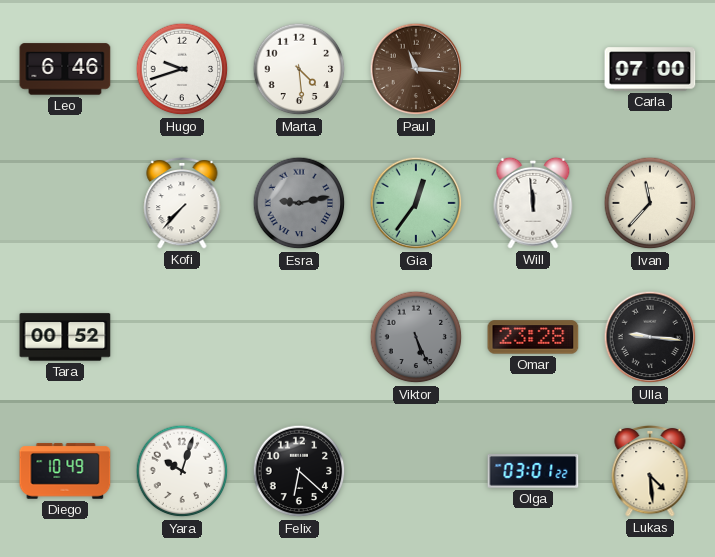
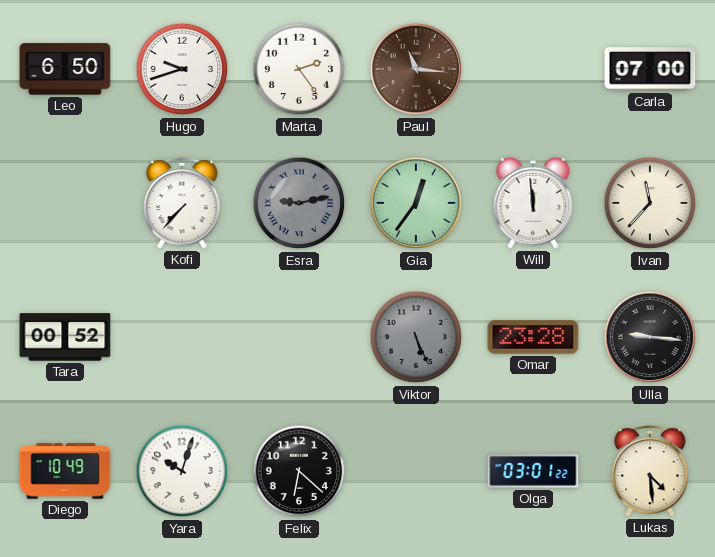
Leo: 6:46 -> 6:50
Marta: 4:29 -> 2:24
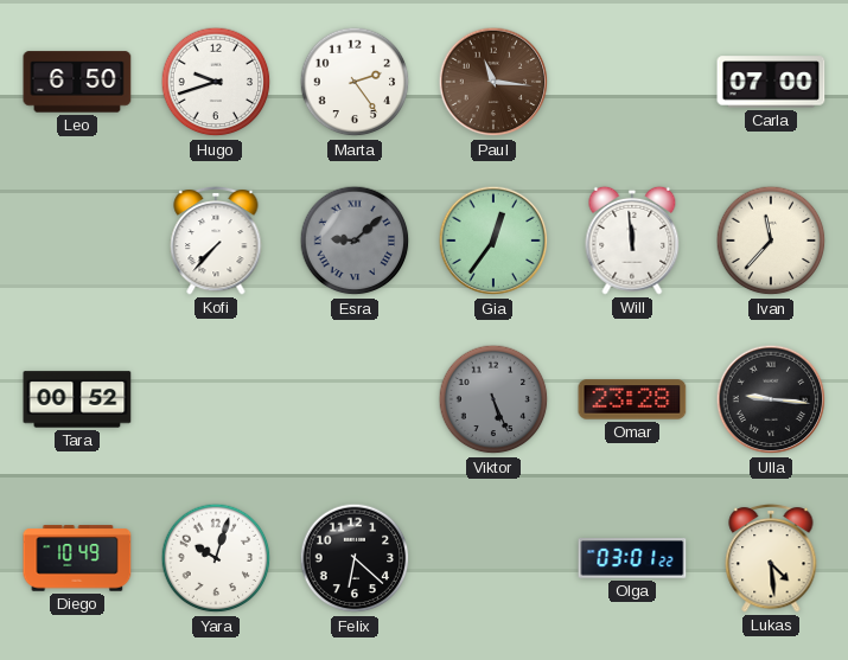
Esra: 9:13 -> 9:08
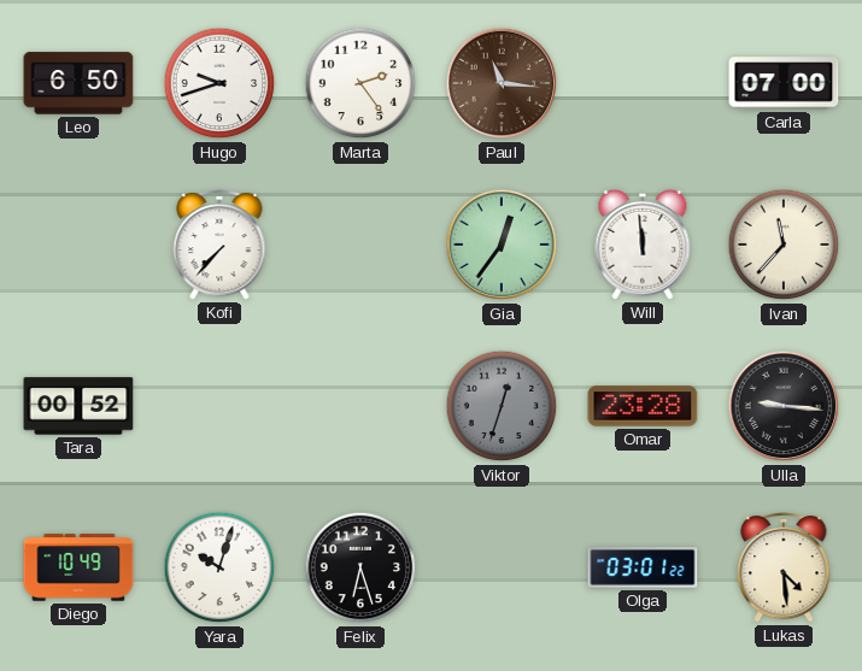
Esra: 9:08 -> none
Viktor: 5:26 -> 12:33
Felix: 6:22 -> 6:27
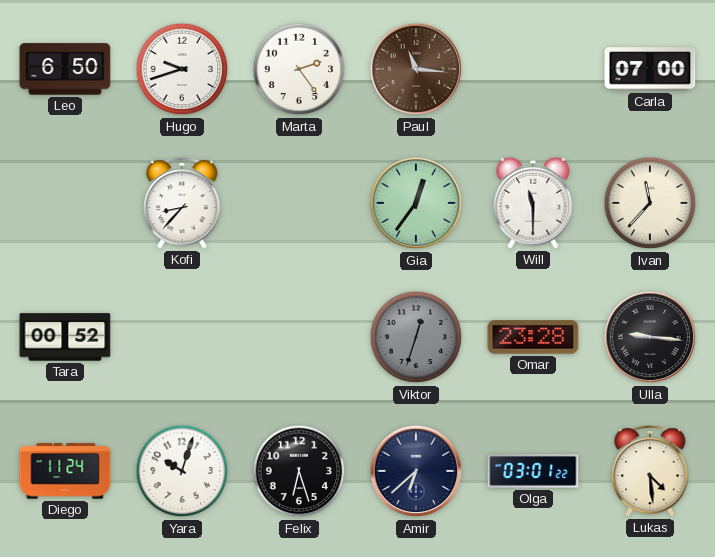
Kofi: 7:37 -> 8:37
Will: 11:59 -> 11:30
Diego: 10:49 -> 11:24
Amir: none -> 6:38
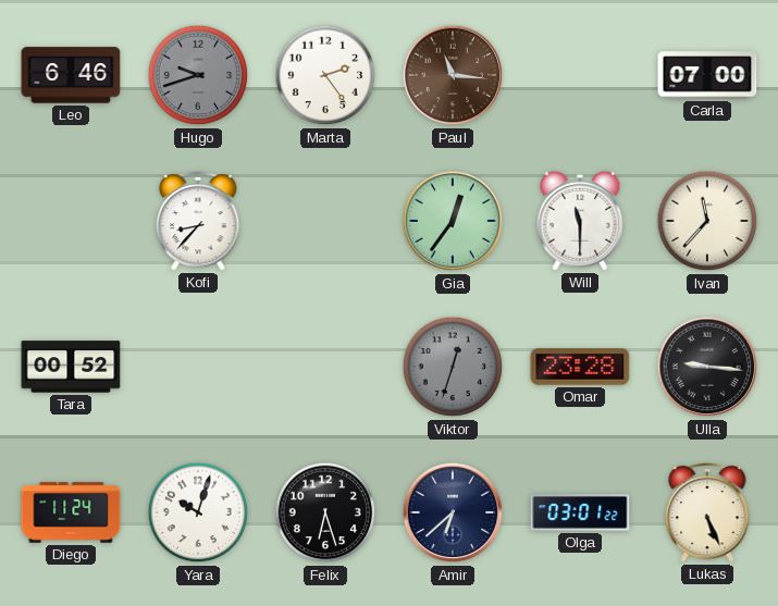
Leo: 6:50 -> 6:46
Hugo dial: white -> grey
Lukas: 4:29 -> 5:26
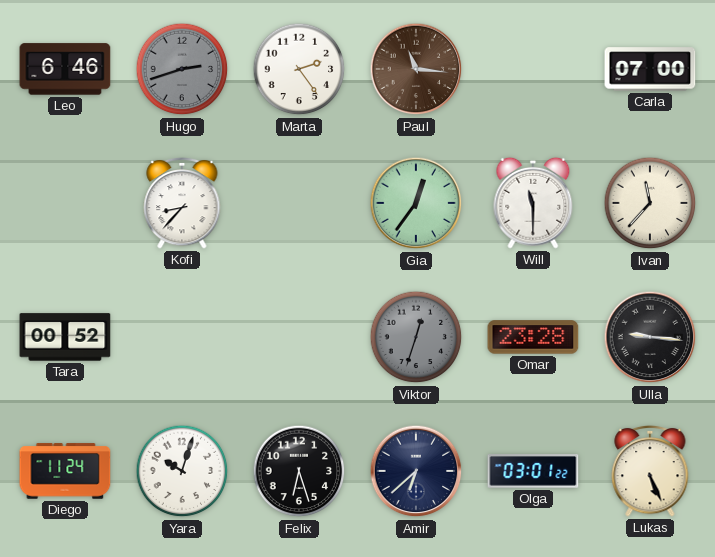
Hugo: 9:42 -> 2:42
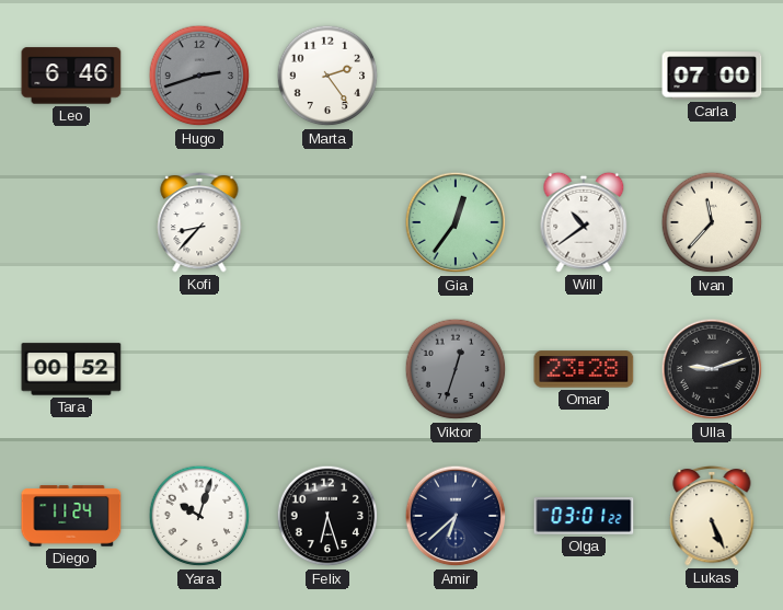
Paul: 11:16 -> none
Will: 11:30 -> 10:39
Ulla: 9:16 -> 9:12
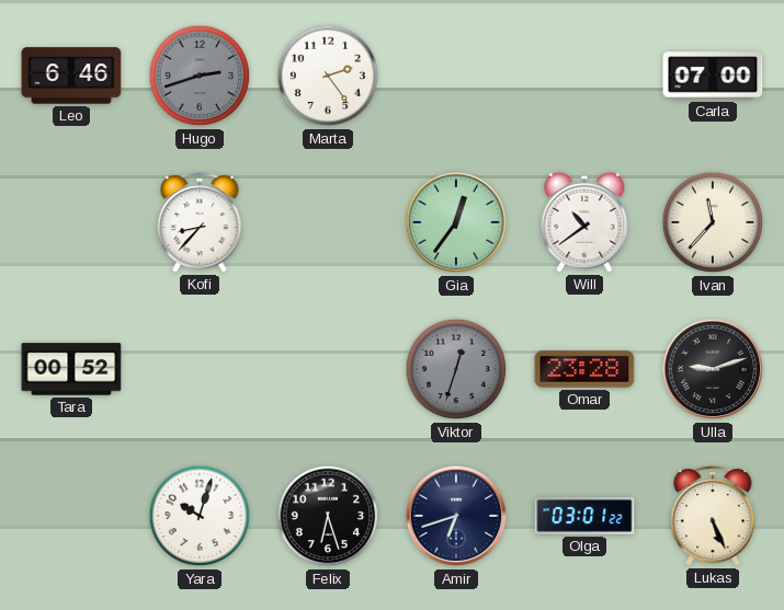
Diego: 11:24 -> none
Amir: 6:38 -> 6:42
